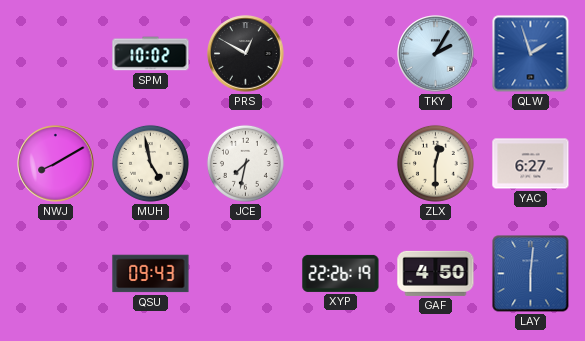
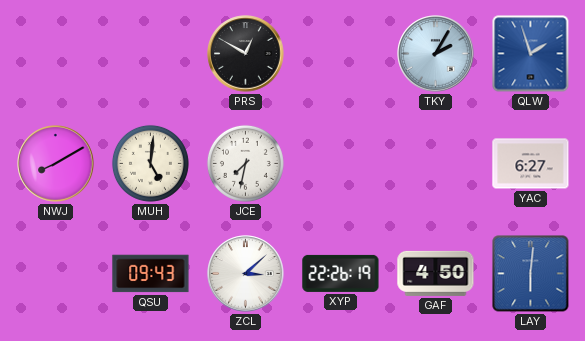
SPM: 10:02 -> none
MUH: 4:58 -> 5:01
ZLX: 12:30 -> none
ZCL: none -> 3:08
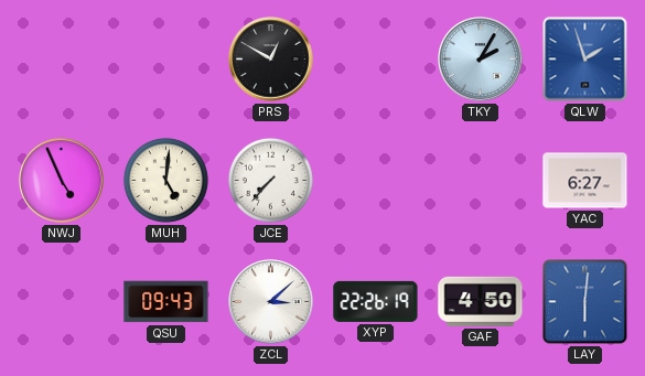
NWJ: 8:10 -> 4:56
JCE: 7:32 -> 7:37
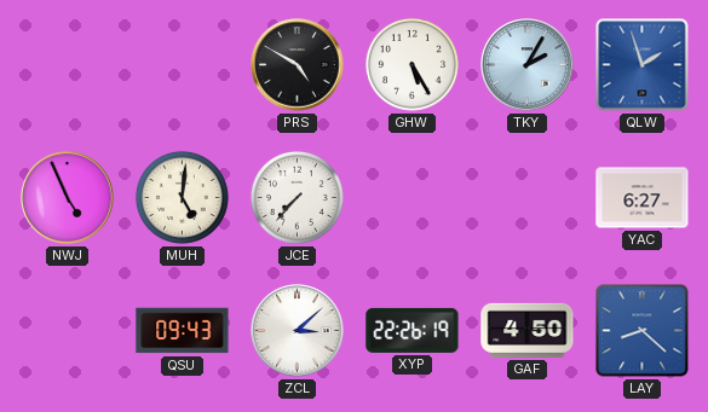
PRS: 12:50 -> 4:50
GHW: none -> 5:25
LAY: 6:01 -> 8:22
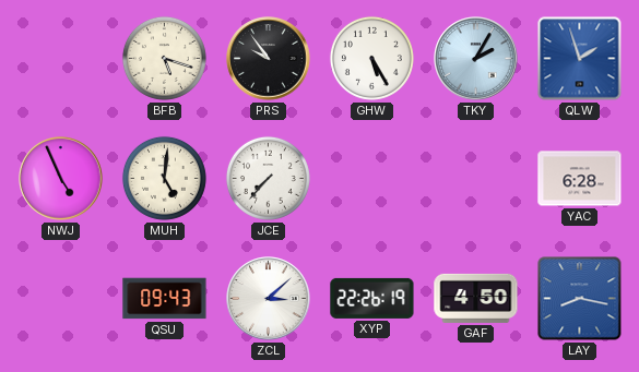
BFB: none -> 5:18
PRS: 4:50 -> 9:54
YAC: 6:27 -> 6:28
LAY: 8:22 -> 8:17
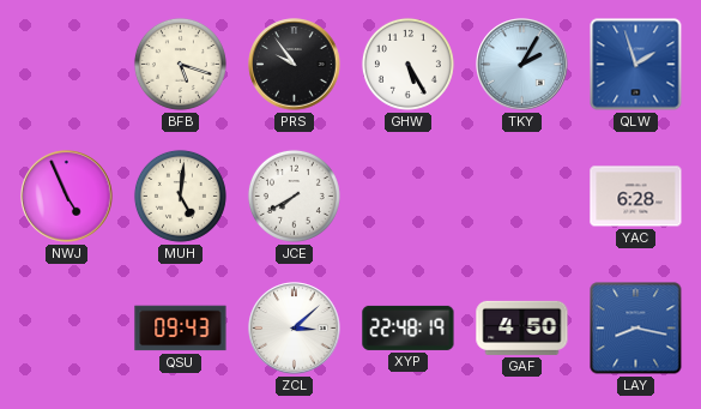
JCE: 7:37 -> 7:40
XYP: 22:26 -> 22:48
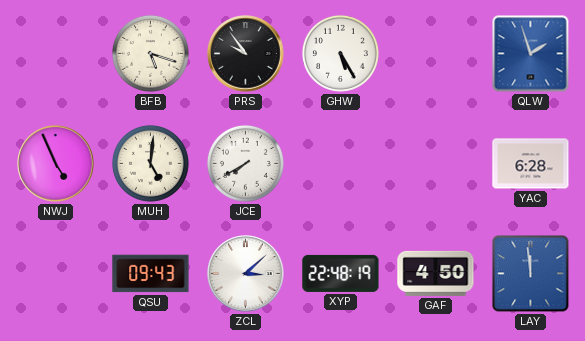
TKY: 2:05 -> none
LAY: 8:17 -> 11:59
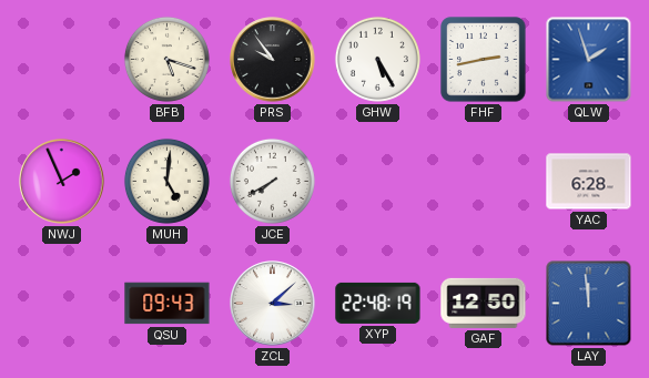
FHF: none -> 2:43
NWJ: 4:56 -> 1:56
GAF: 4:50 -> 12:50
